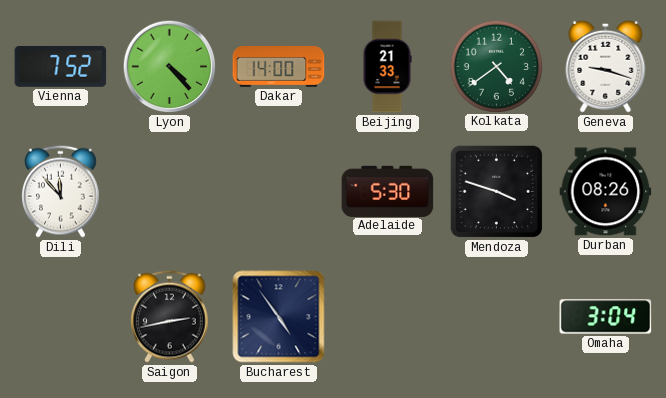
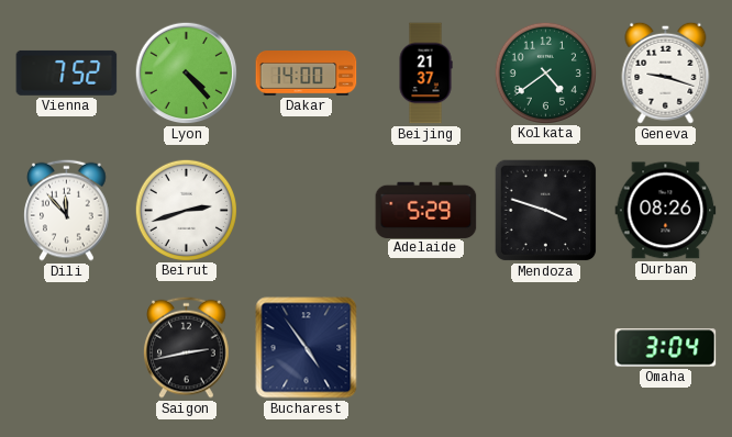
Beijing: 21:33 -> 21:37
Beirut: none -> 2:42
Adelaide: 5:30 -> 5:29
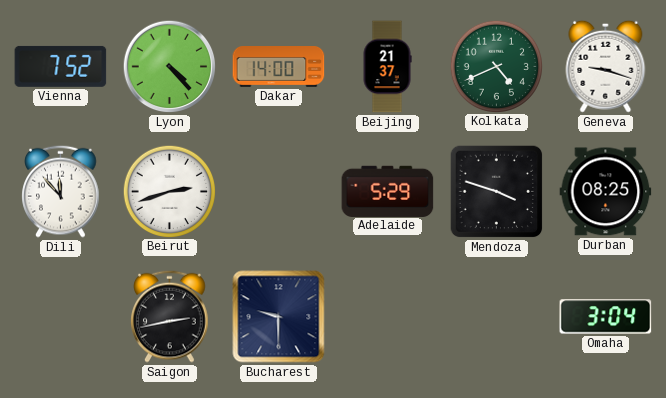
Kolkata: 4:39 -> 4:41
Durban: 08:26 -> 08:25
Bucharest: 4:54 -> 9:30
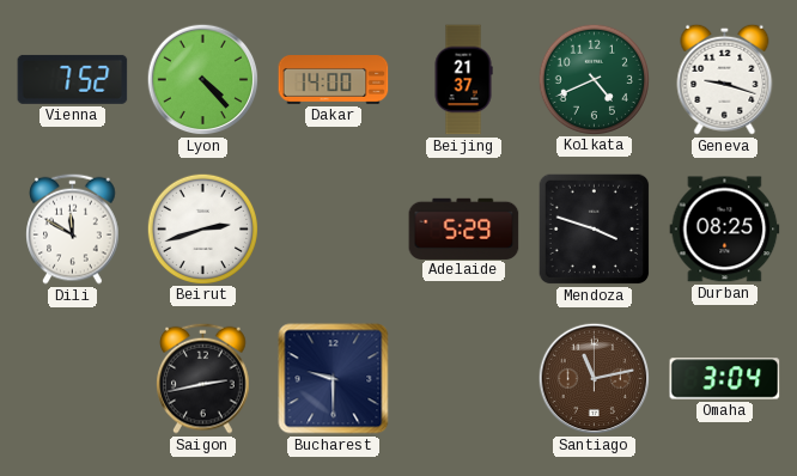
Dili: 11:53 -> 11:50
Santiago: none -> 11:13
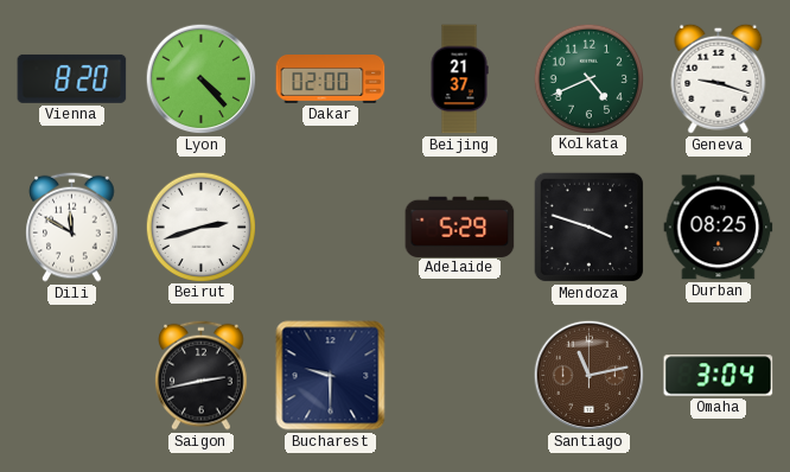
Vienna: 7:52 -> 8:20
Dakar: 14:00 -> 02:00
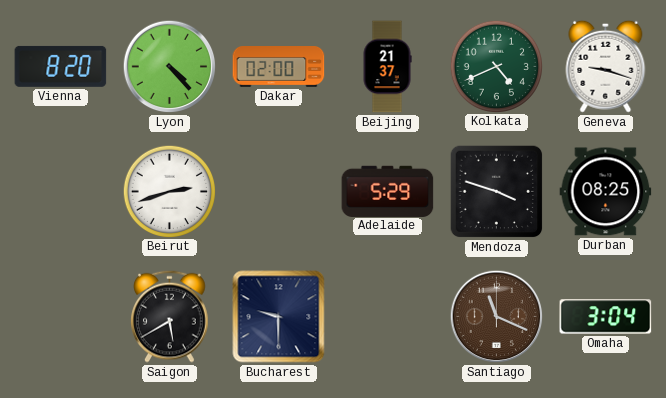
Dili: 11:50 -> none
Saigon: 2:43 -> 5:40
Santiago: 11:13 -> 11:19
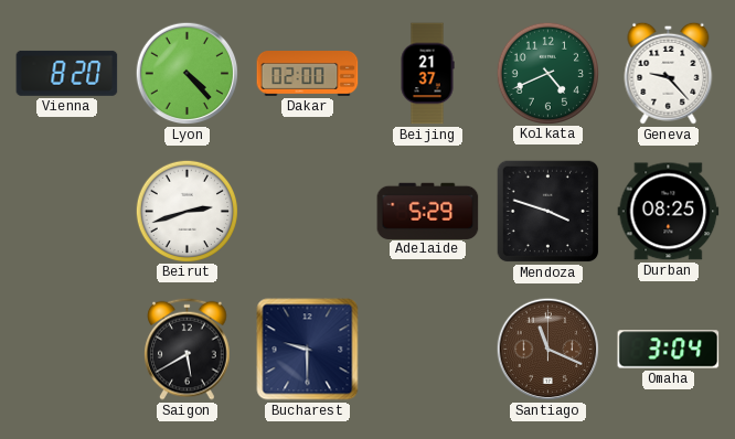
Geneva: 9:18 -> 9:23
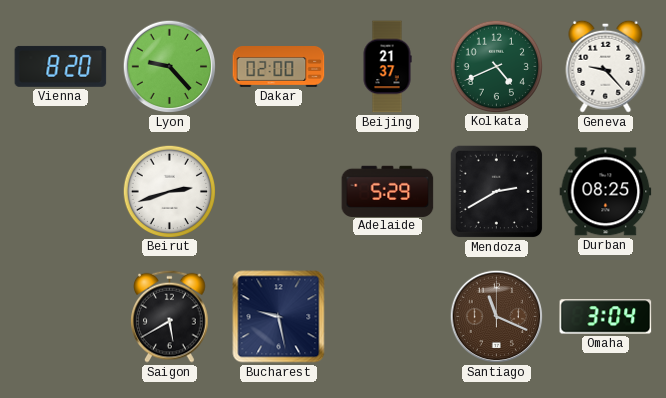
Lyon: 4:23 -> 9:23
Mendoza: 3:48 -> 2:40
Bucharest: 9:30 -> 9:28
